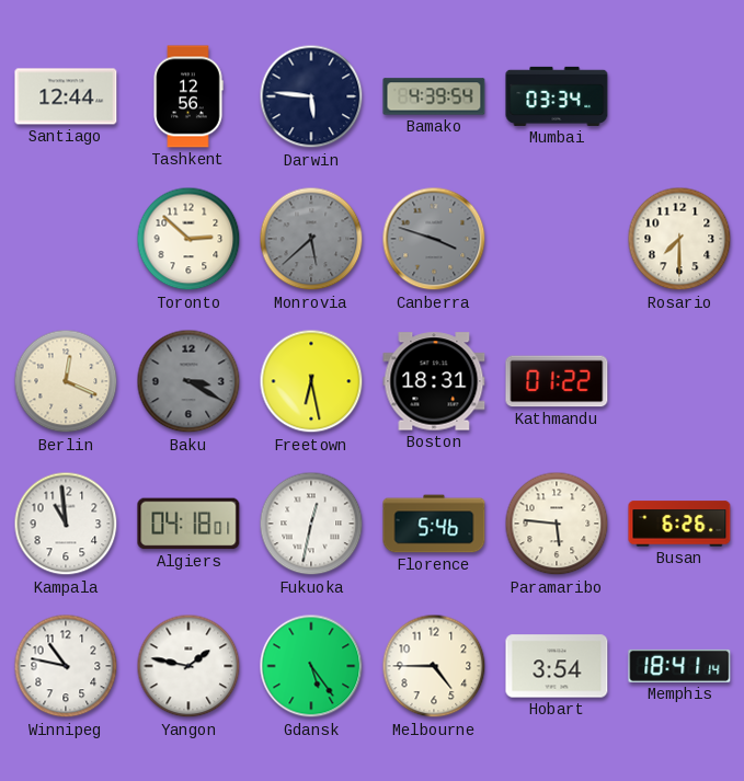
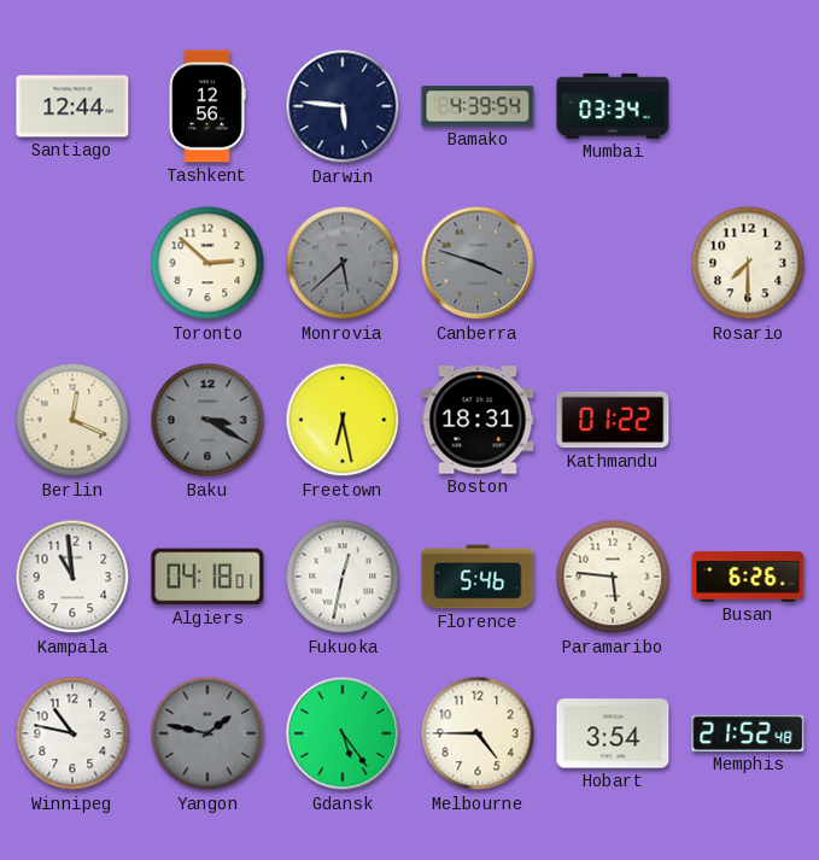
Yangon dial: white -> grey
Memphis: 18:41 -> 21:52
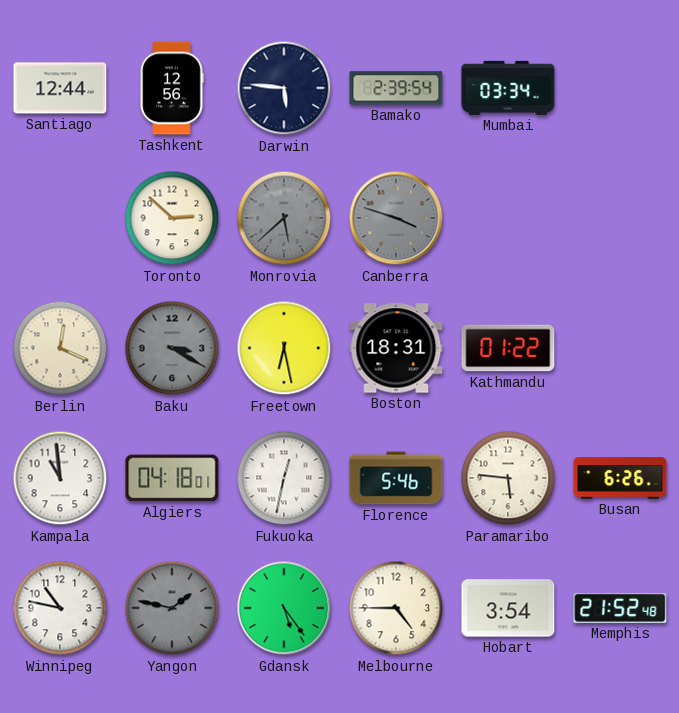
Bamako: 4:39 -> 2:39
Rosario: 7:30 -> none
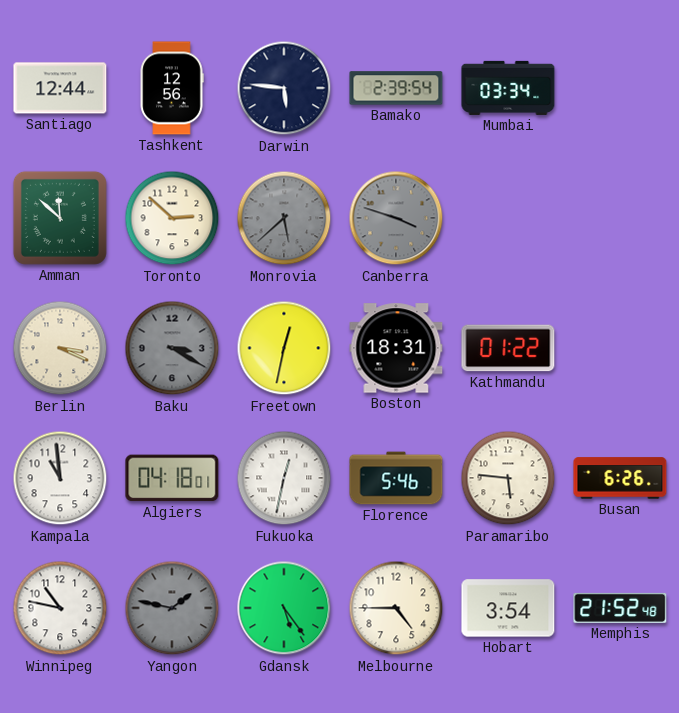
Amman: none -> 11:52
Berlin: 12:19 -> 3:19
Freetown: 6:28 -> 12:32
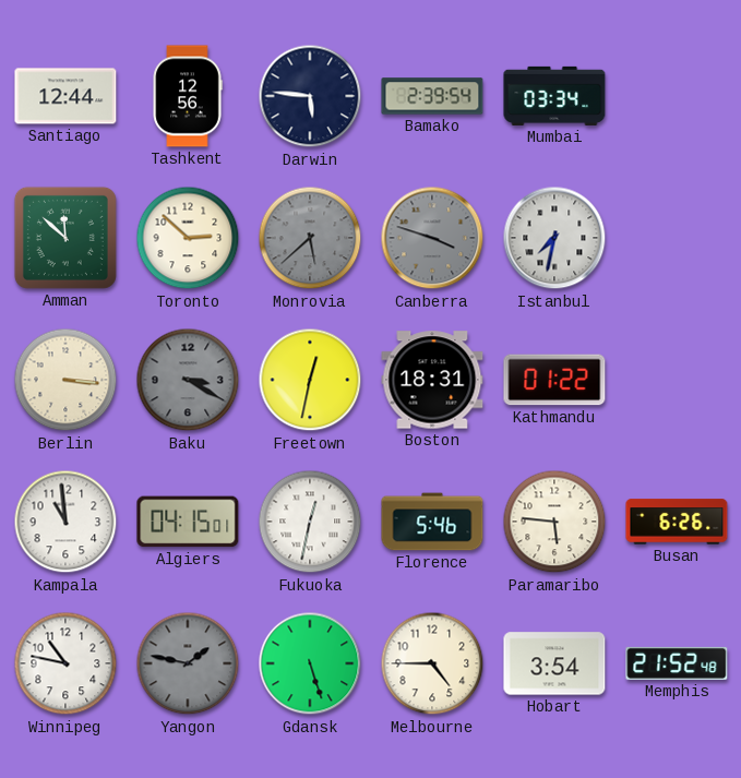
Istanbul: none -> 7:32
Berlin: 3:19 -> 3:16
Algiers: 04:18 -> 04:15
Gdansk: 5:24 -> 5:27
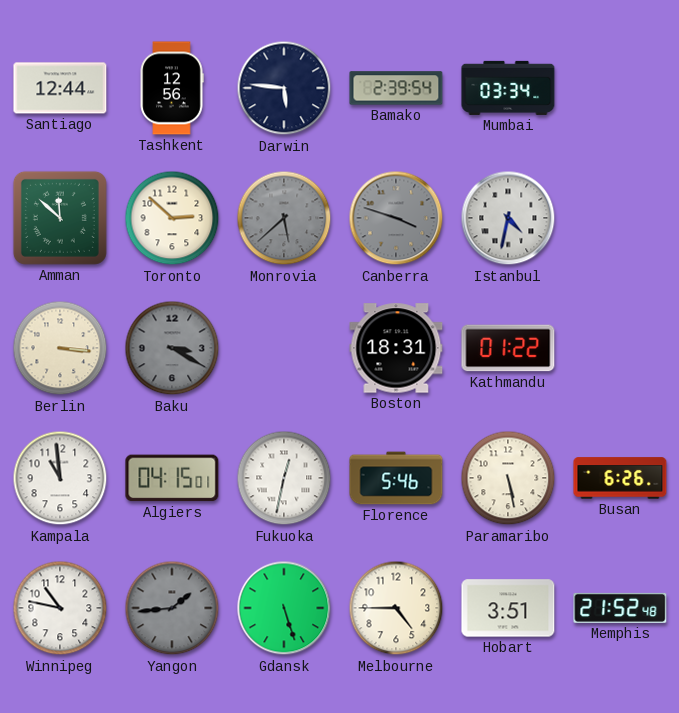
Istanbul: 7:32 -> 4:32
Freetown: 12:32 -> none
Paramaribo: 5:46 -> 5:28
Yangon: 1:47 -> 1:44
Hobart: 3:54 -> 3:51
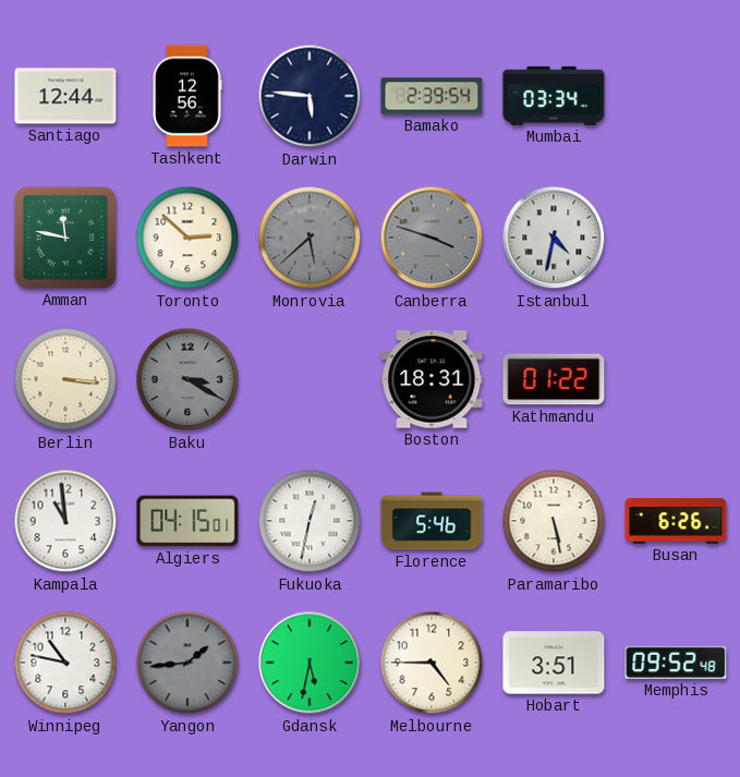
Amman: 11:52 -> 11:47
Gdansk: 5:27 -> 5:32
Memphis: 21:52 -> 09:52
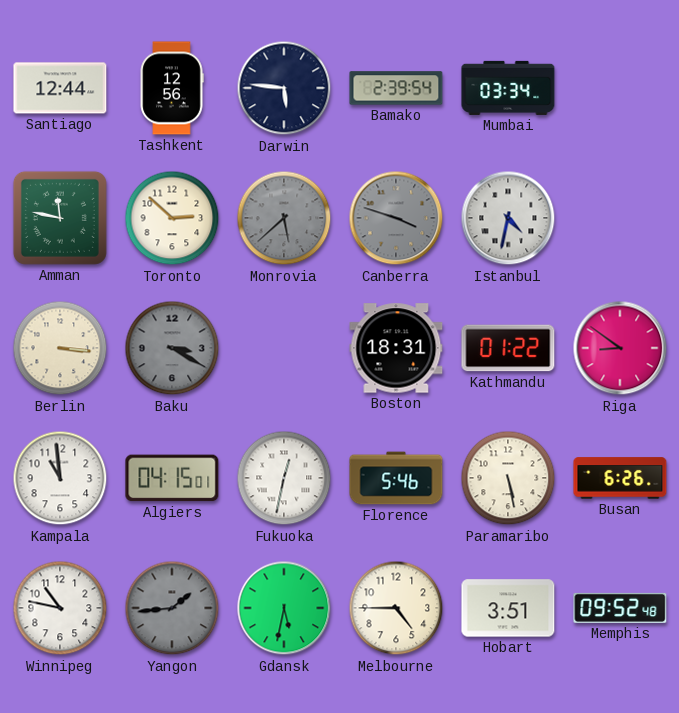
Riga: none -> 8:51
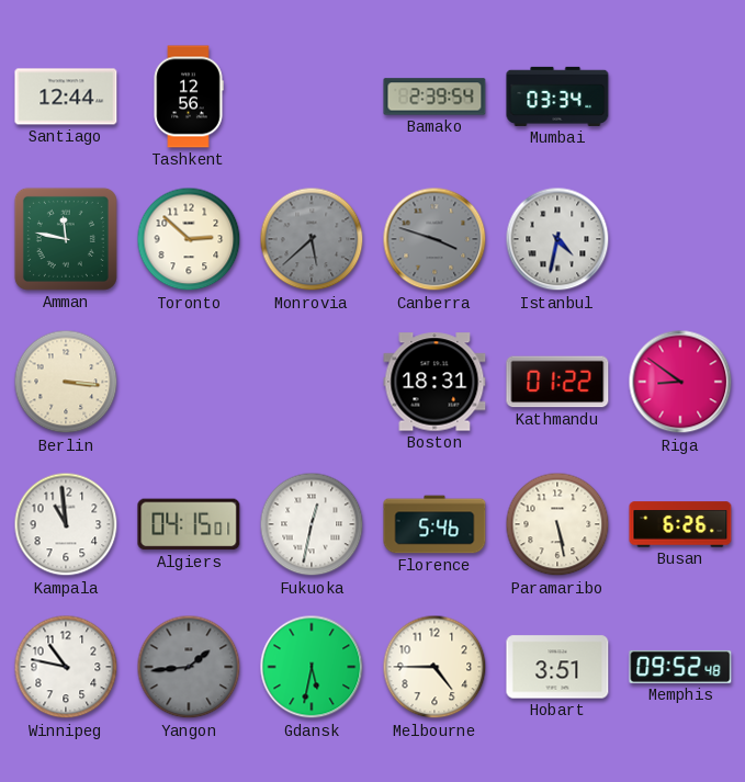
Darwin: 5:46 -> none
Baku: 3:20 -> none
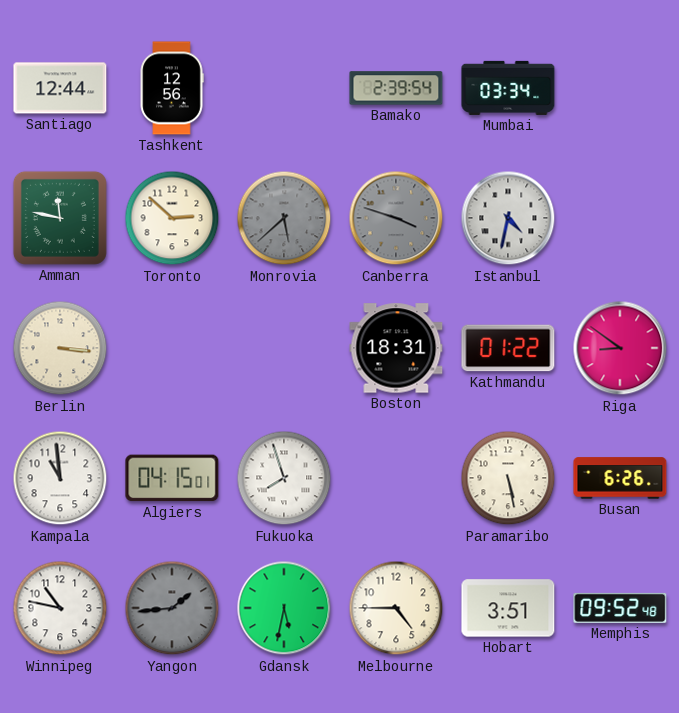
Fukuoka: 12:32 -> 7:57
Florence: 5:46 -> none
